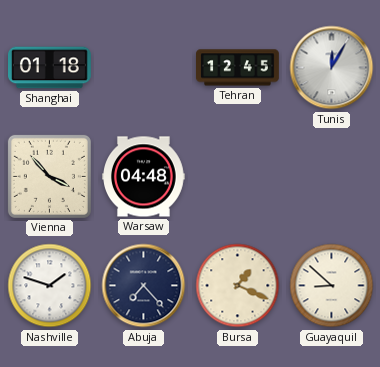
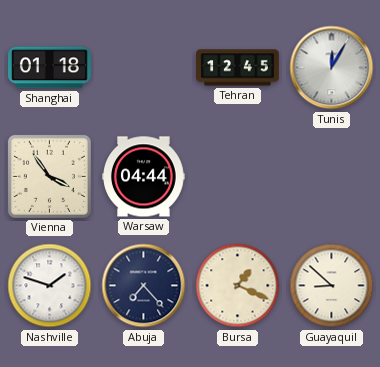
Vienna: 3:53 -> 3:54
Warsaw: 04:48 -> 04:44
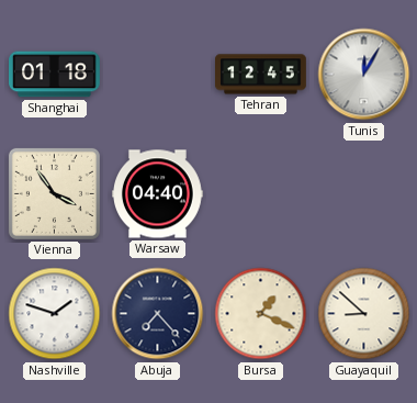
Warsaw: 04:44 -> 04:40
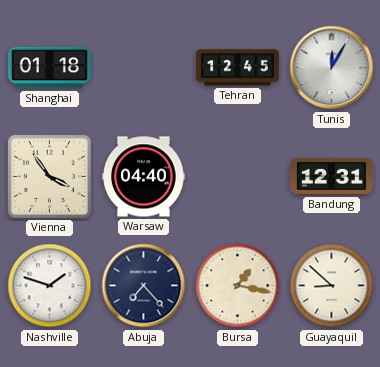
Bandung: none -> 12:31
Bursa: 1:19 -> 1:17
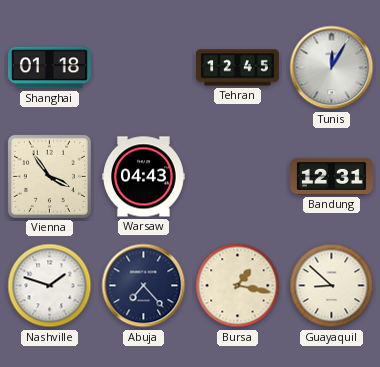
Warsaw: 04:40 -> 04:43
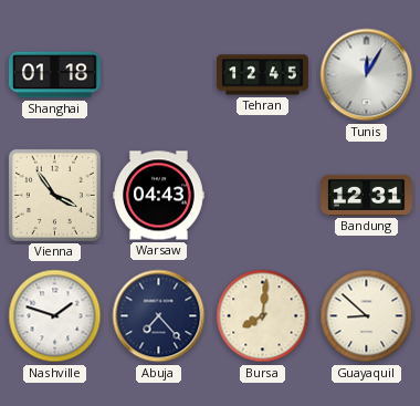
Bursa: 1:17 -> 8:01
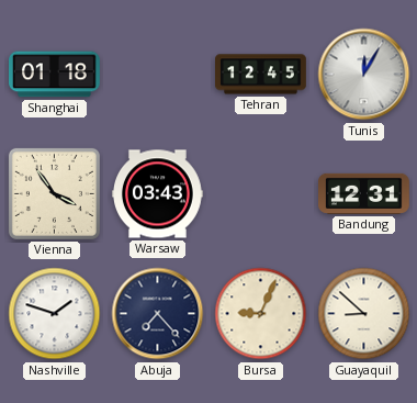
Warsaw: 04:43 -> 03:43
Bursa: 8:01 -> 9:04
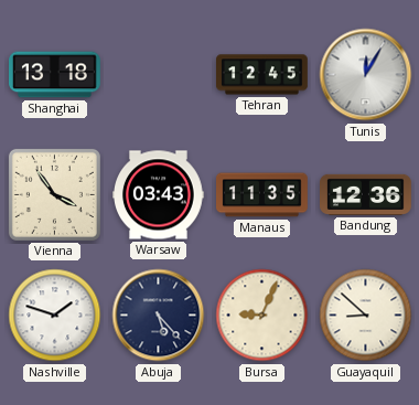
Shanghai: 01:18 -> 13:18
Manaus: none -> 11:35
Bandung: 12:31 -> 12:36
Abuja: 7:23 -> 5:23
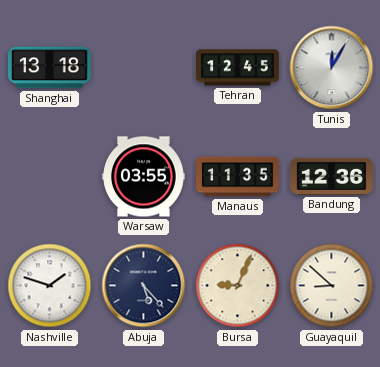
Vienna: 3:54 -> none
Warsaw: 03:43 -> 03:55
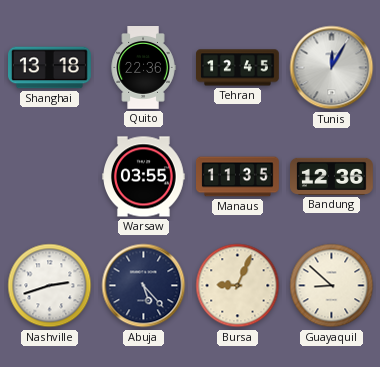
Quito: none -> 22:36
Nashville: 1:48 -> 2:42
